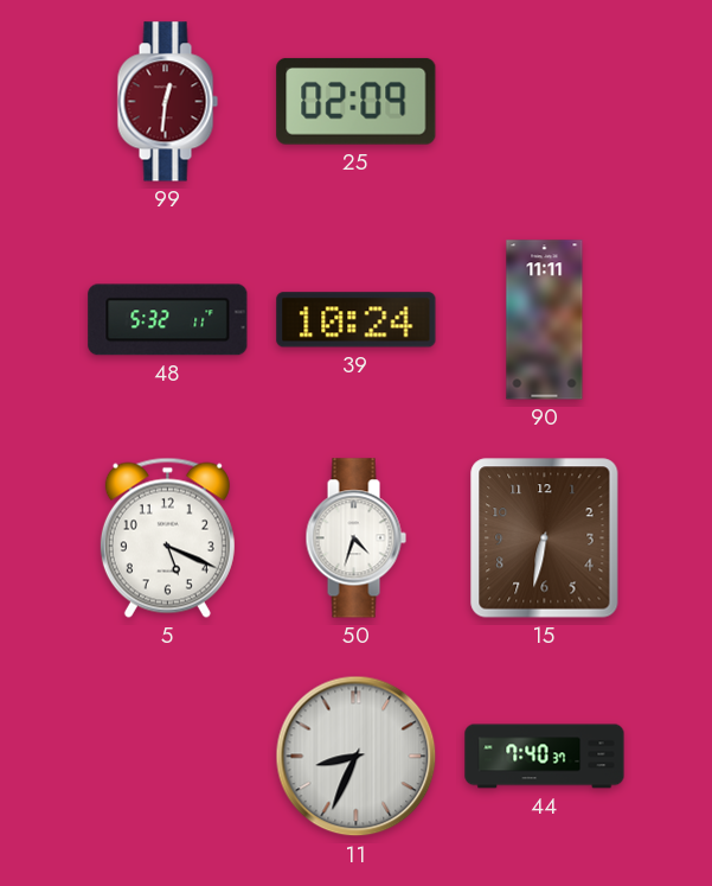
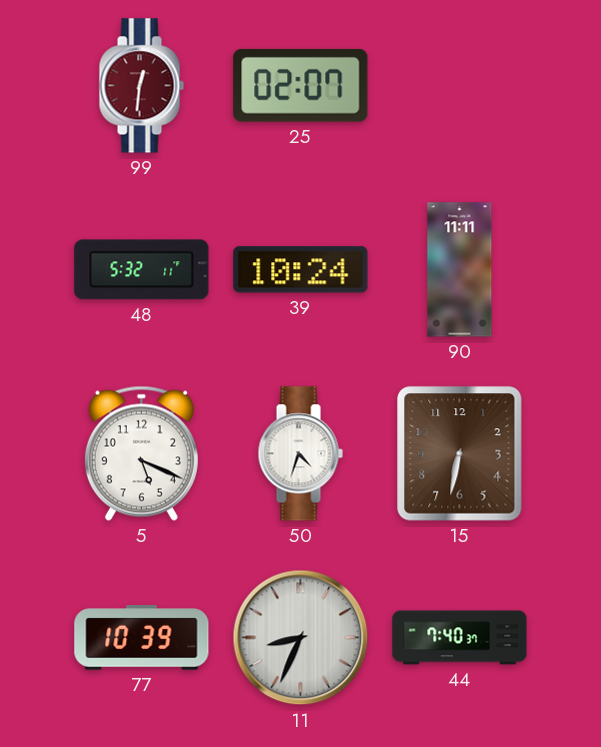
25: 02:09 -> 02:07
77: none -> 10:39
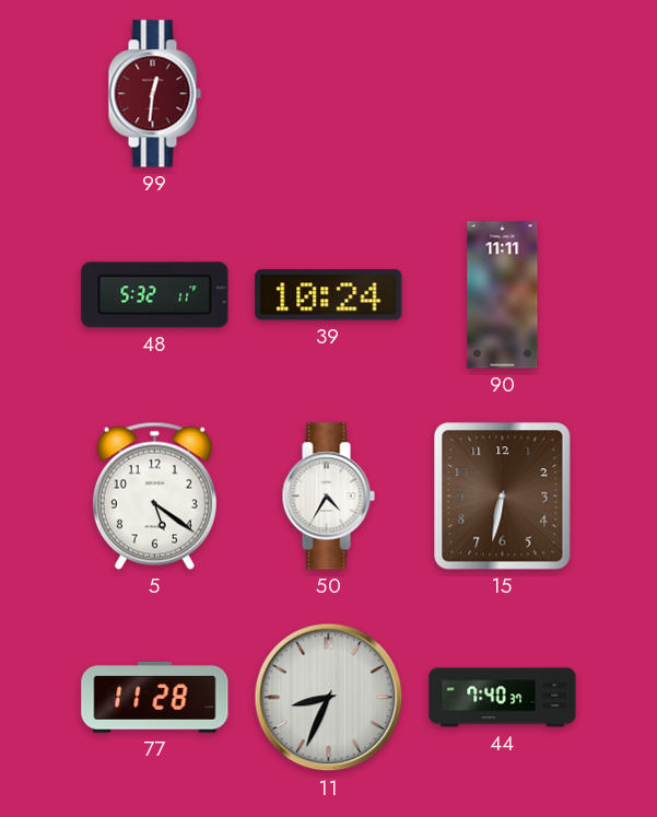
25: 02:07 -> none
5: 5:19 -> 5:21
50: 4:33 -> 4:35
77: 10:39 -> 11:28
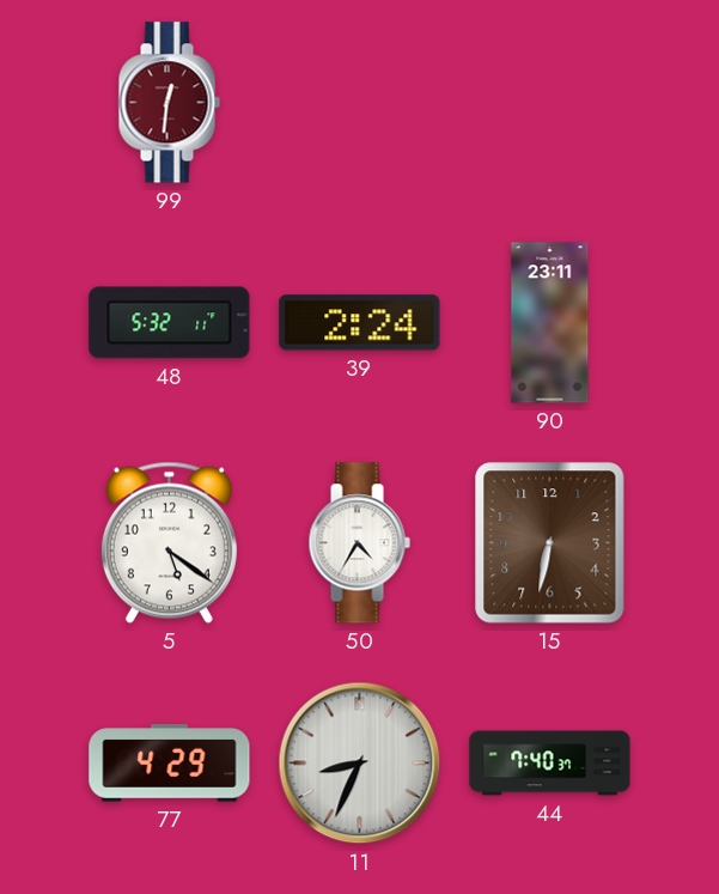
39: 10:24 -> 2:24
90: 11:11 -> 23:11
77: 11:28 -> 4:29
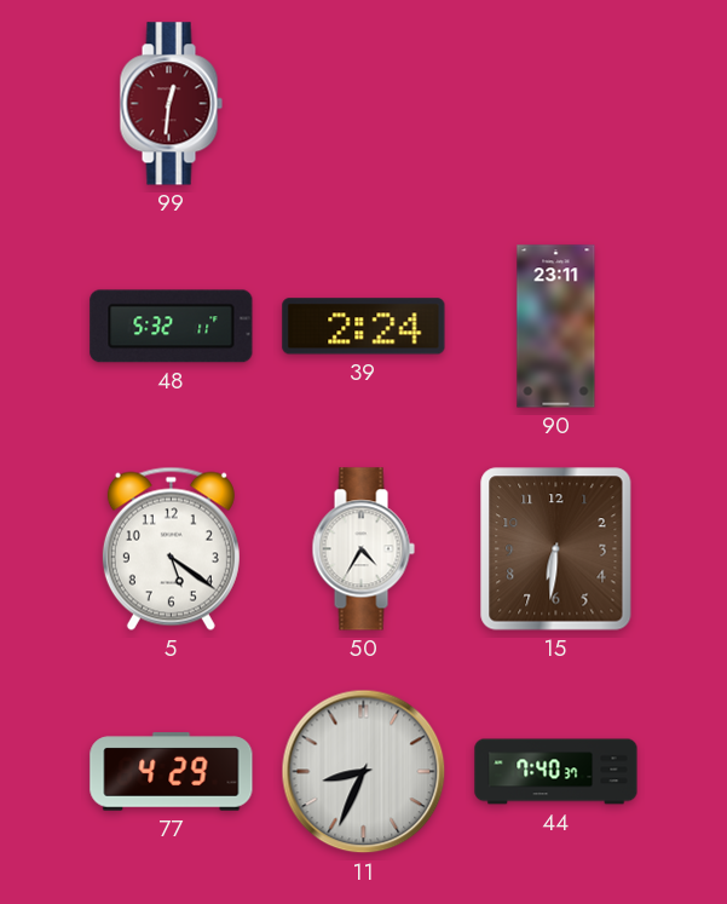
15: 6:32 -> 6:31
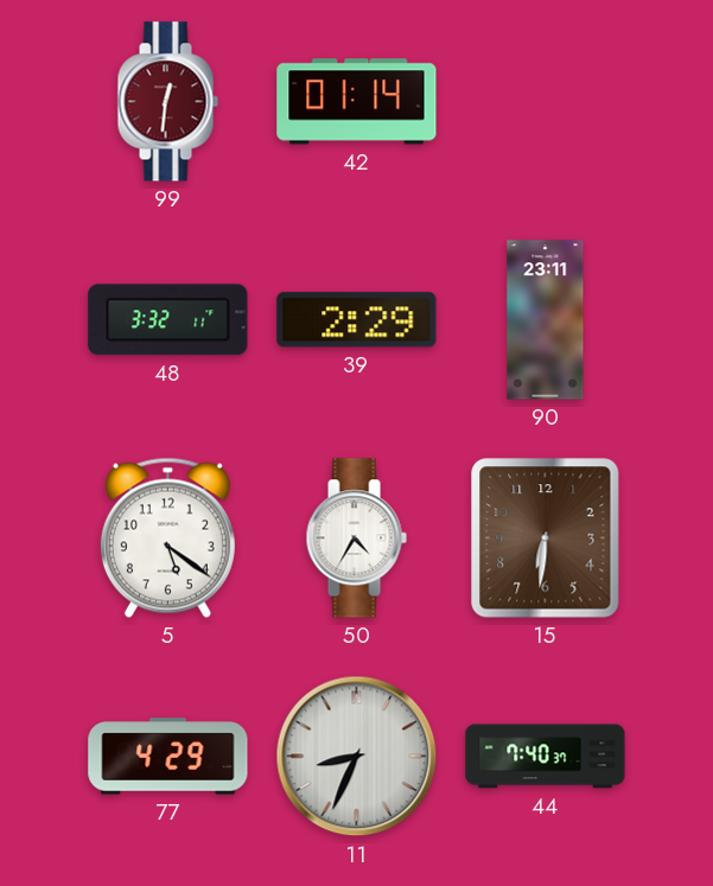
42: none -> 01:14
48: 5:32 -> 3:32
39: 2:24 -> 2:29
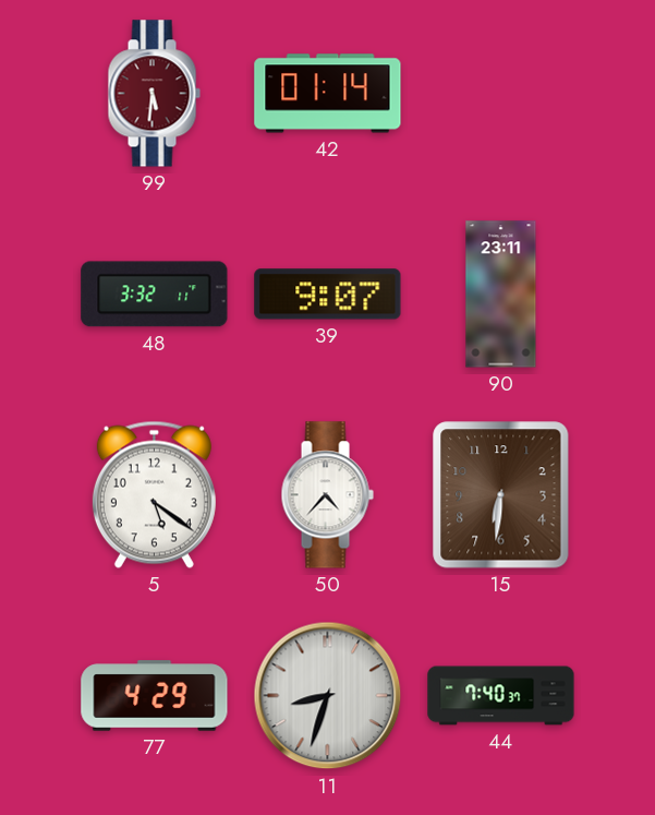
99: 12:31 -> 5:31
39: 2:29 -> 9:07
50: 4:35 -> 4:37
11: 8:34 -> 8:33
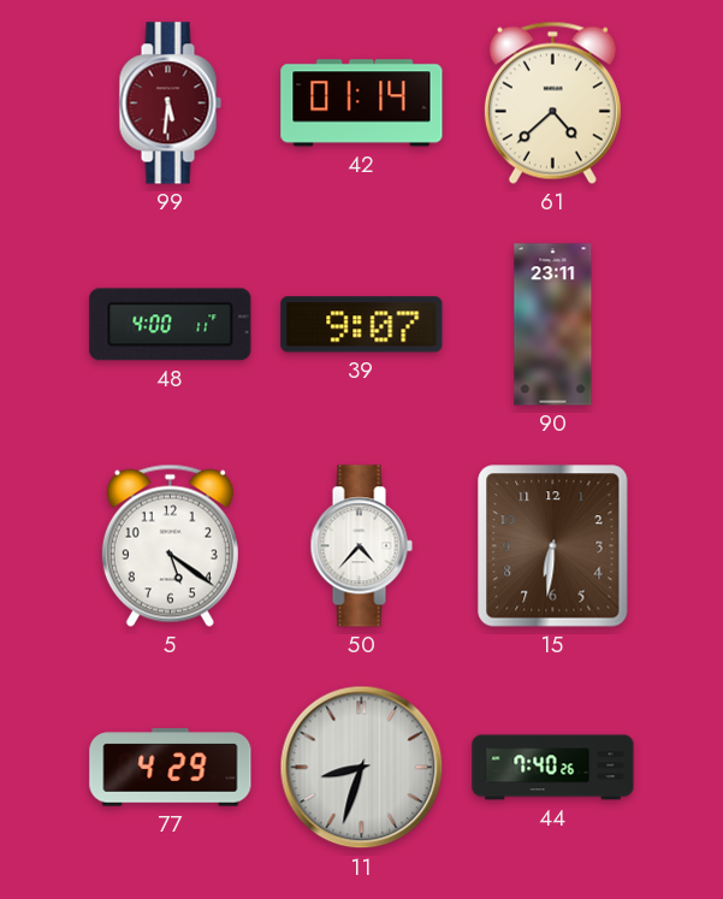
61: none -> 4:38
48: 3:32 -> 4:00
44: 7:40:37 -> 7:40:26
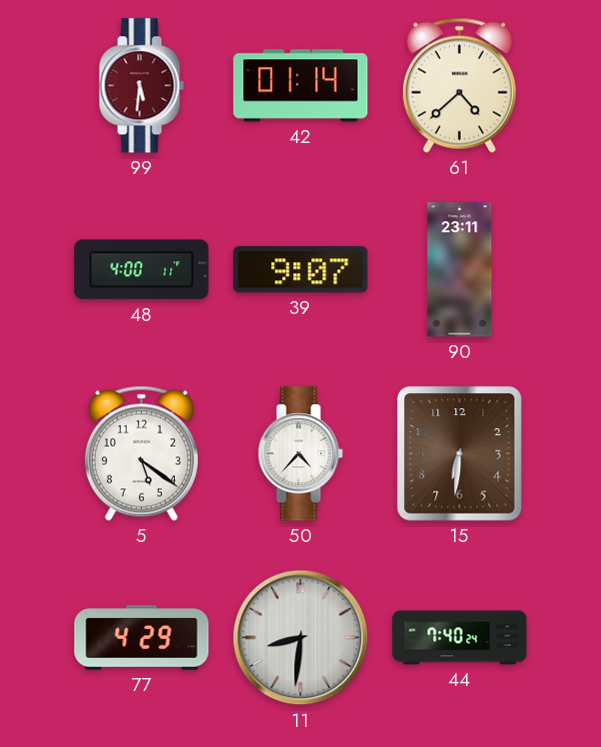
11: 8:33 -> 8:31
44: 7:40:26 -> 7:40:24
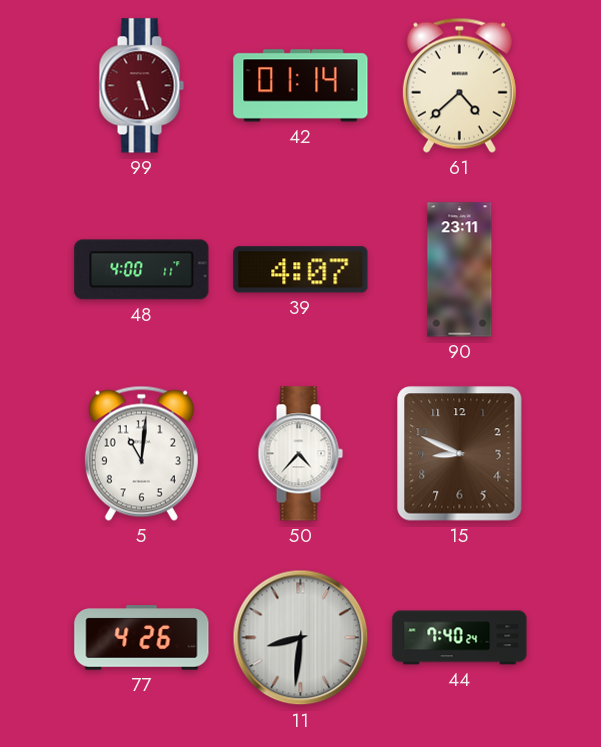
99: 5:31 -> 5:27
39: 9:07 -> 4:07
5: 5:21 -> 11:01
15: 6:31 -> 8:49
77: 4:29 -> 4:26
